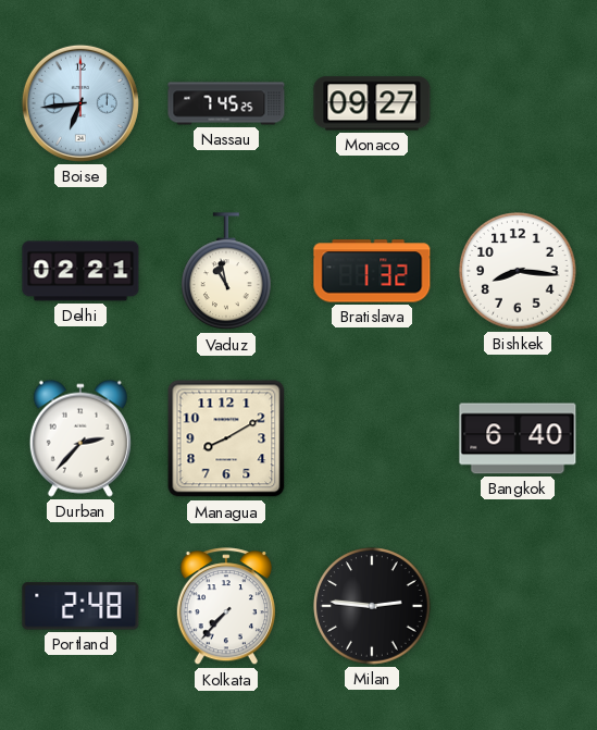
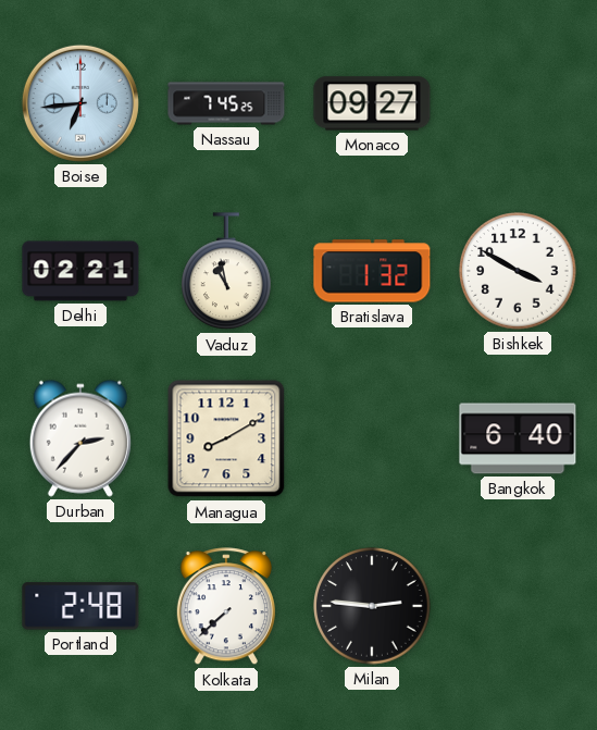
Bishkek: 8:16 -> 3:50
Kolkata: 7:37 -> 7:38
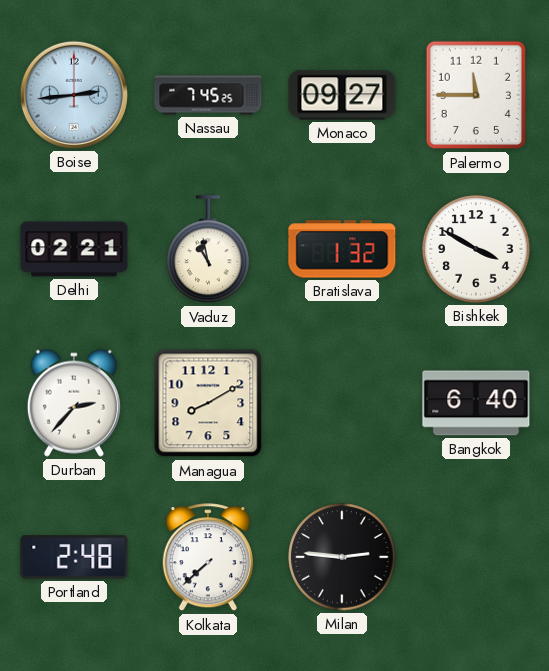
Boise: 6:44 -> 2:44
Palermo: none -> 11:45
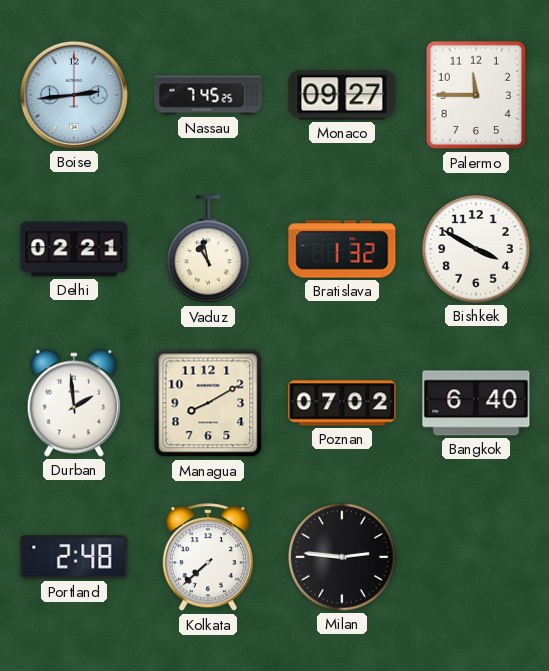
Durban: 2:37 -> 1:59
Poznan: none -> 07:02
